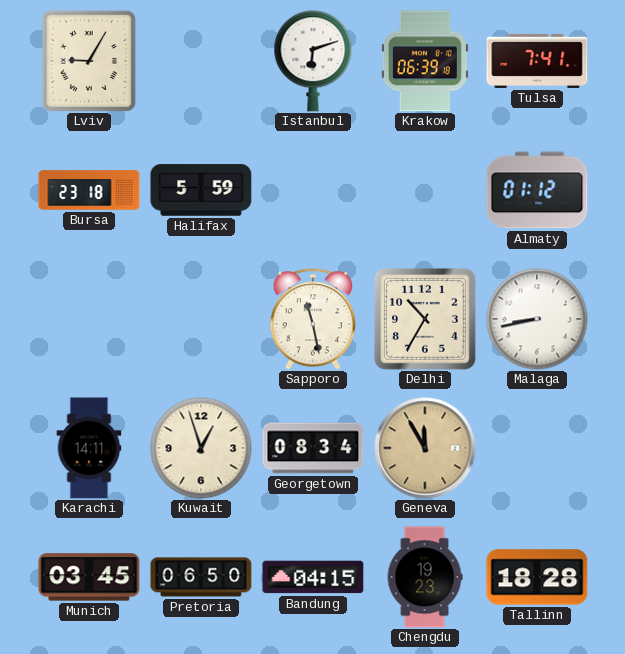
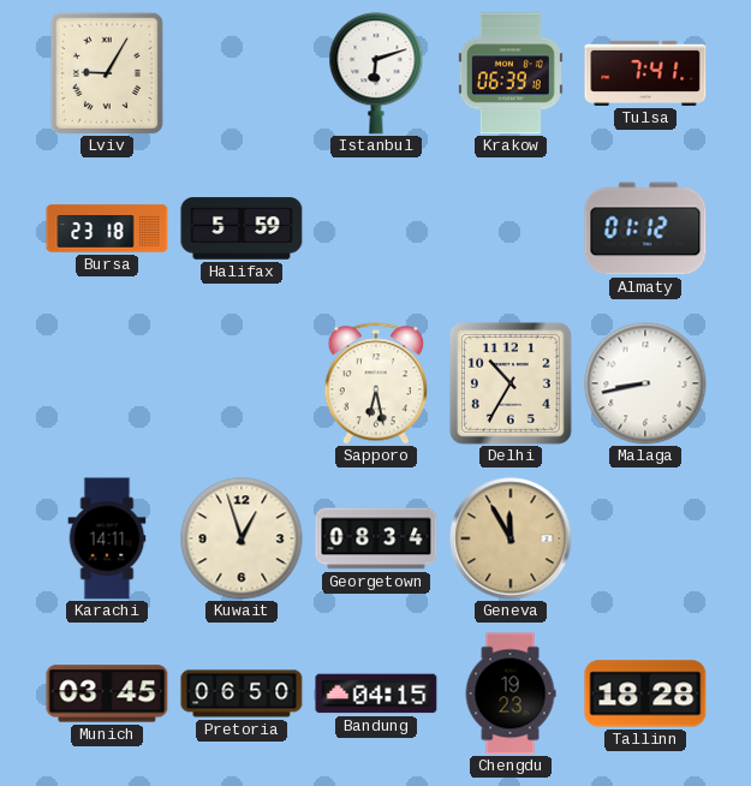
Sapporo: 11:28 -> 6:28
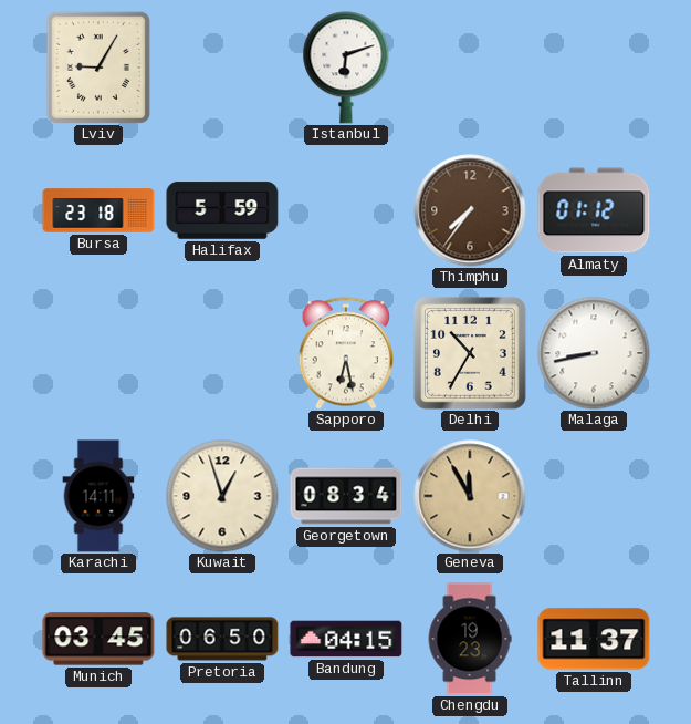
Krakow: 06:39 -> none
Tulsa: 7:41 -> none
Thimphu: none -> 7:36
Tallinn: 18:28 -> 11:37
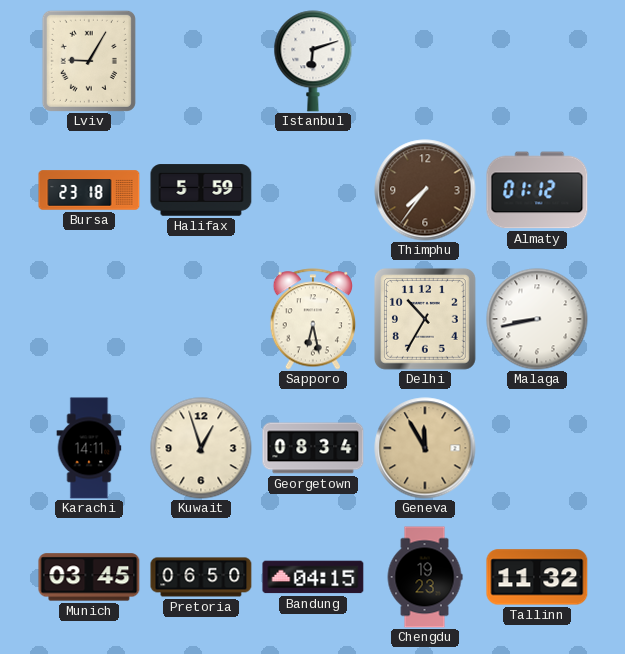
Tallinn: 11:37 -> 11:32
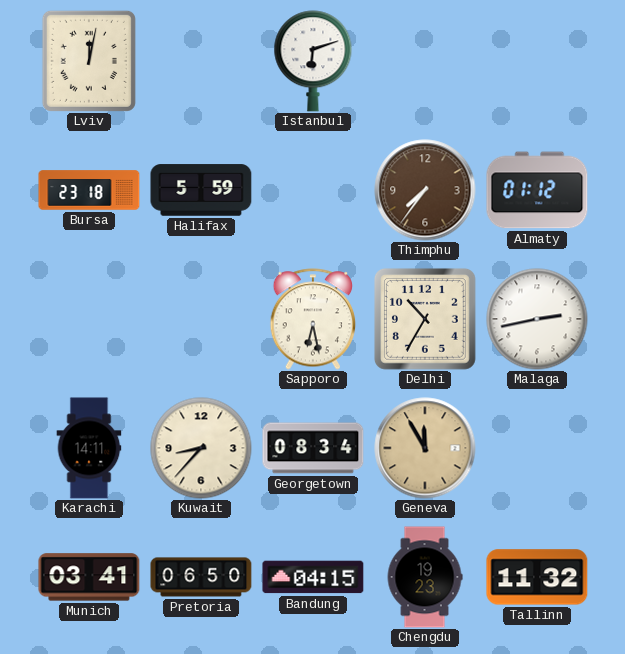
Lviv: 9:05 -> 12:02
Malaga: 8:43 -> 2:43
Kuwait: 12:57 -> 8:37
Munich: 03:45 -> 03:41
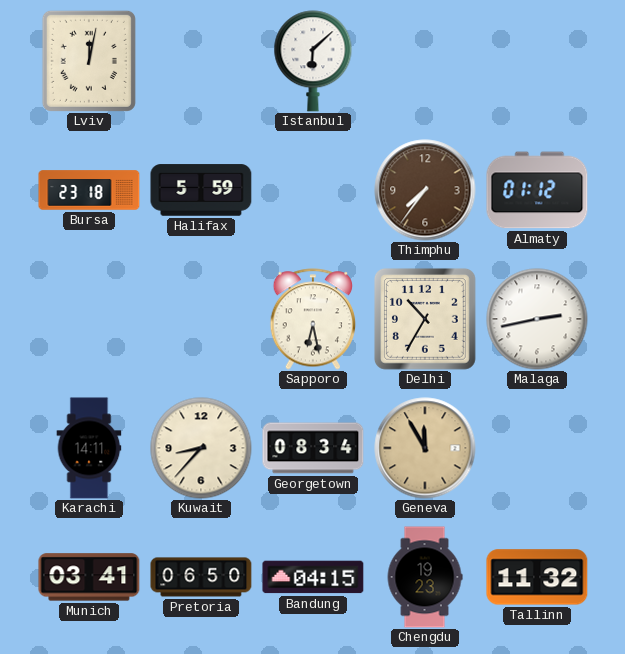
Istanbul: 6:12 -> 6:08
